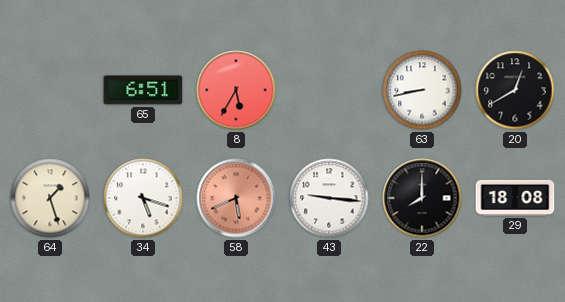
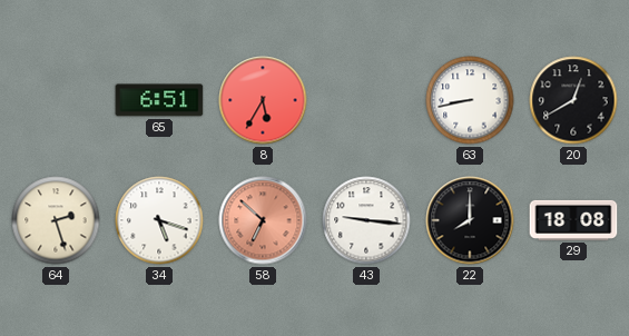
64: 1:27 -> 2:27
58: 5:41 -> 6:52
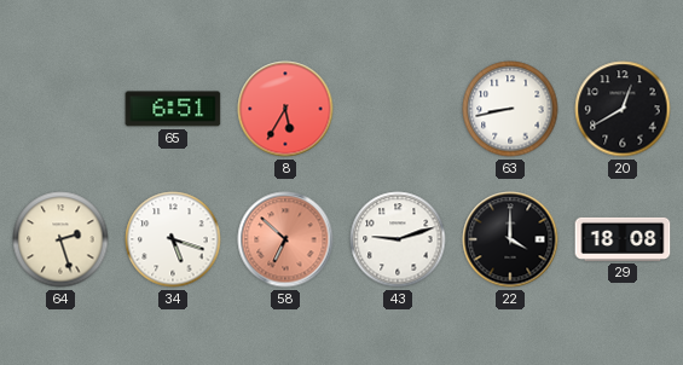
43: 9:16 -> 9:12
22: 8:00 -> 4:00
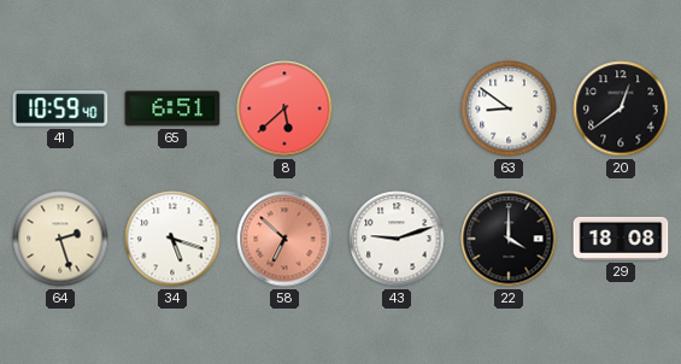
41: none -> 10:59
8: 5:35 -> 5:38
63: 8:43 -> 8:51
20: 12:40 -> 12:39
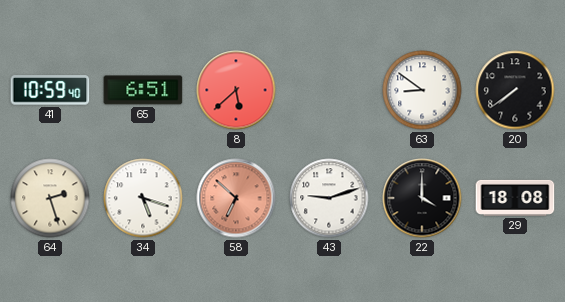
20: 12:39 -> 7:39
